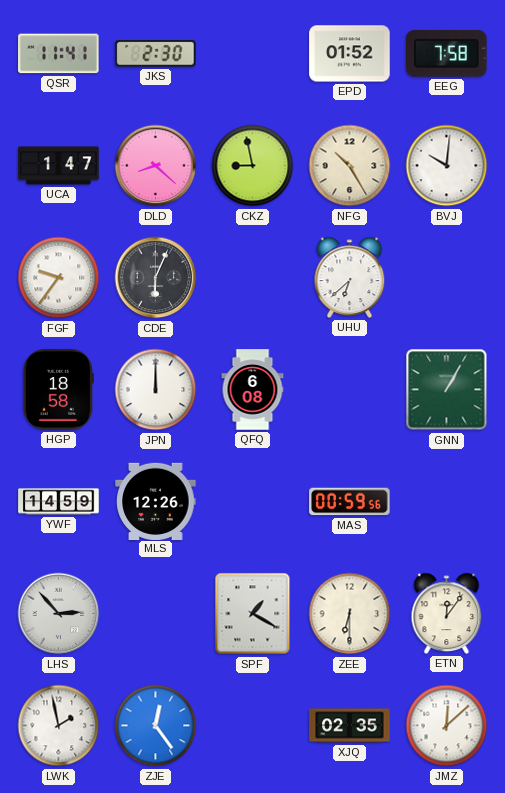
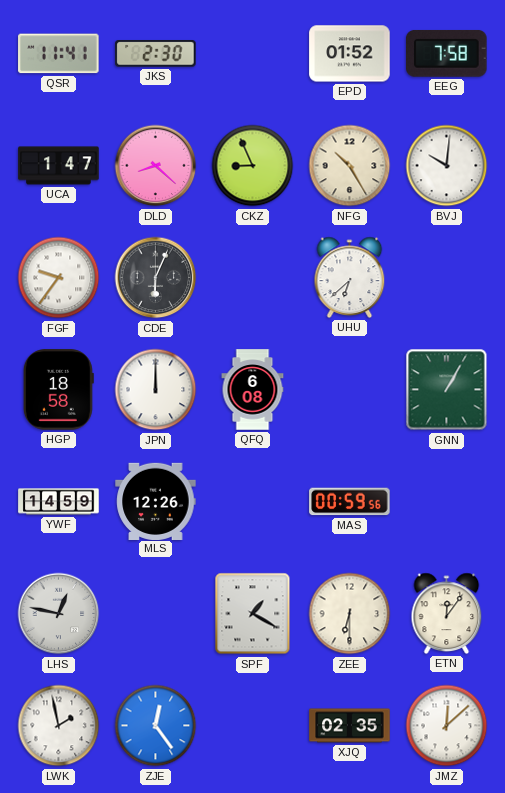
CKZ: 8:58 -> 8:56
LHS: 2:53 -> 12:47
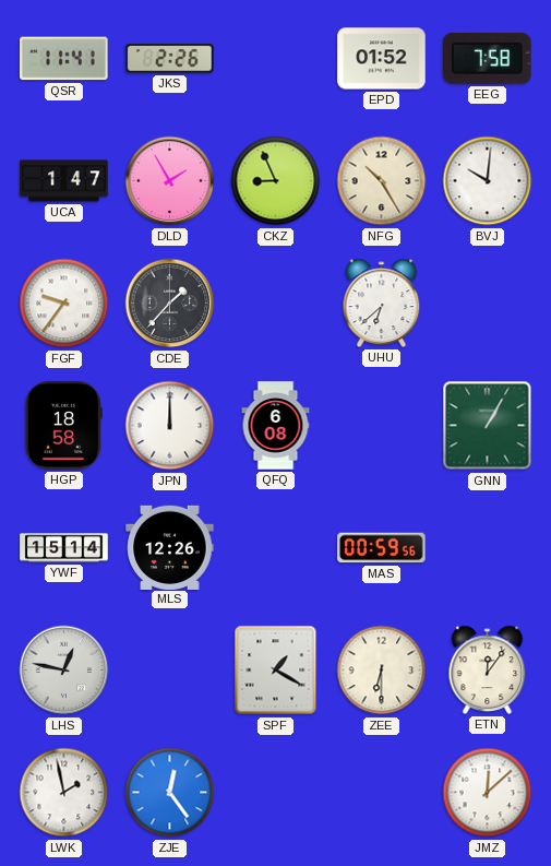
JKS: 2:30 -> 2:26
DLD: 8:22 -> 1:55
CDE: 6:04 -> 1:37
YWF: 14:59 -> 15:14
XJQ: 02:35 -> none
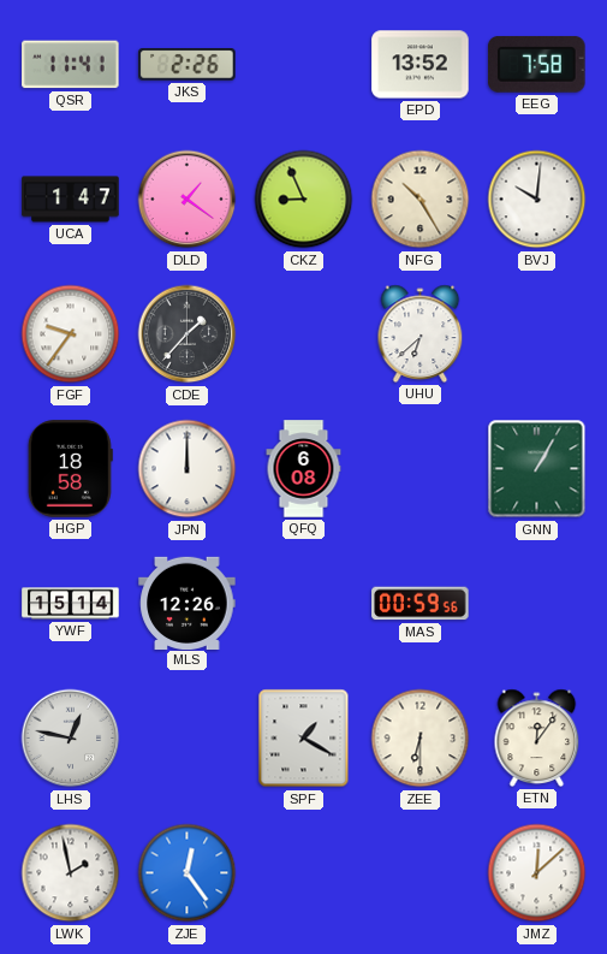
EPD: 01:52 -> 13:52
DLD: 1:55 -> 1:21
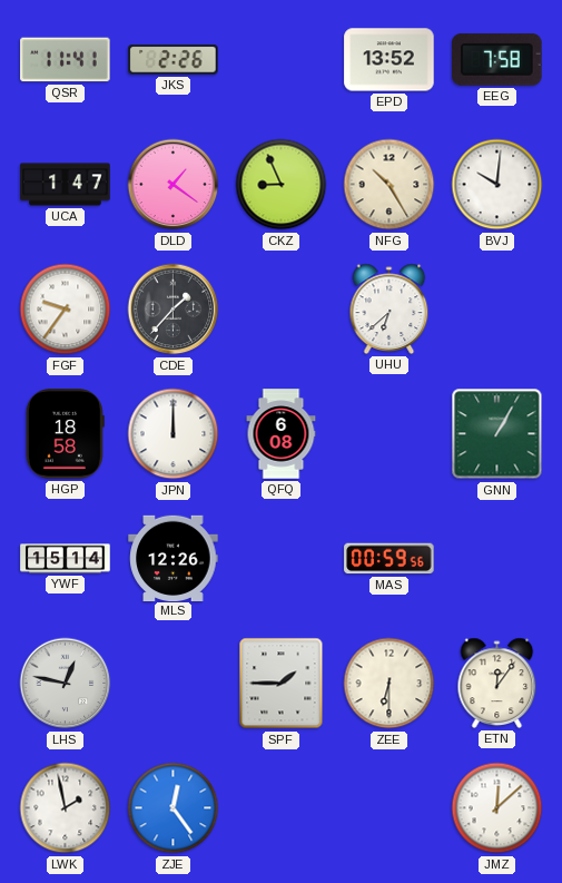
SPF: 1:20 -> 1:45
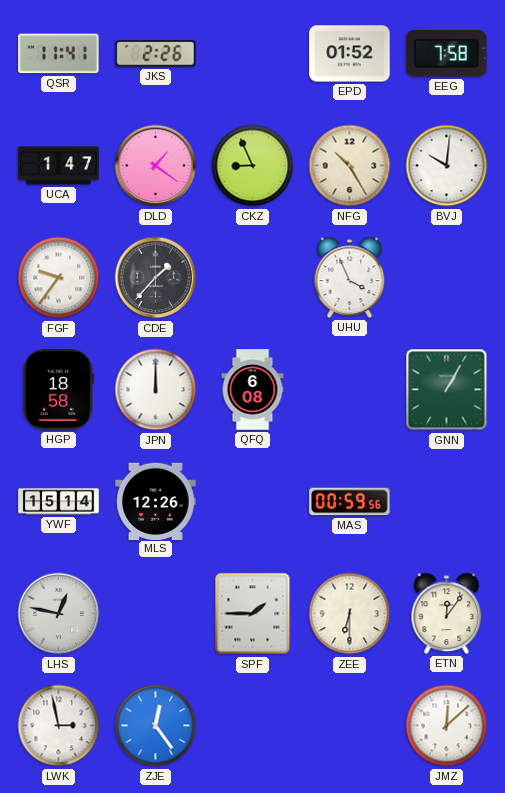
EPD: 13:52 -> 01:52
UHU: 6:38 -> 3:56
LWK: 1:58 -> 2:58
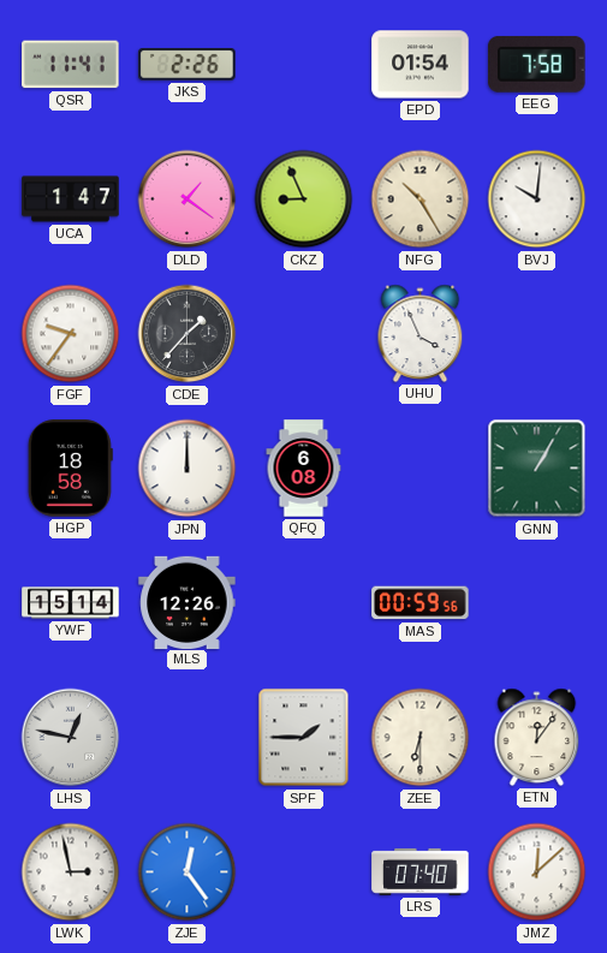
EPD: 01:52 -> 01:54
LRS: none -> 07:40
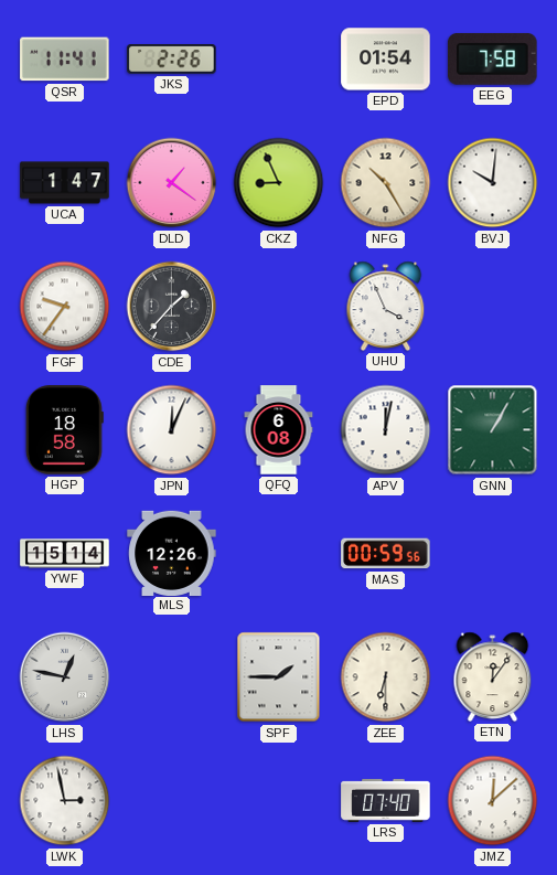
JPN: 12:00 -> 12:04
APV: none -> 12:02
ZJE: 12:24 -> none
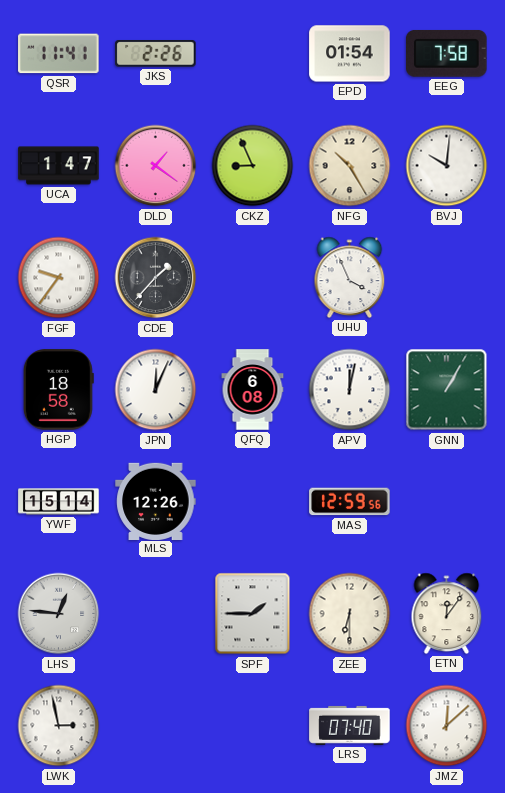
MAS: 00:59 -> 12:59
LHS: 12:47 -> 12:46
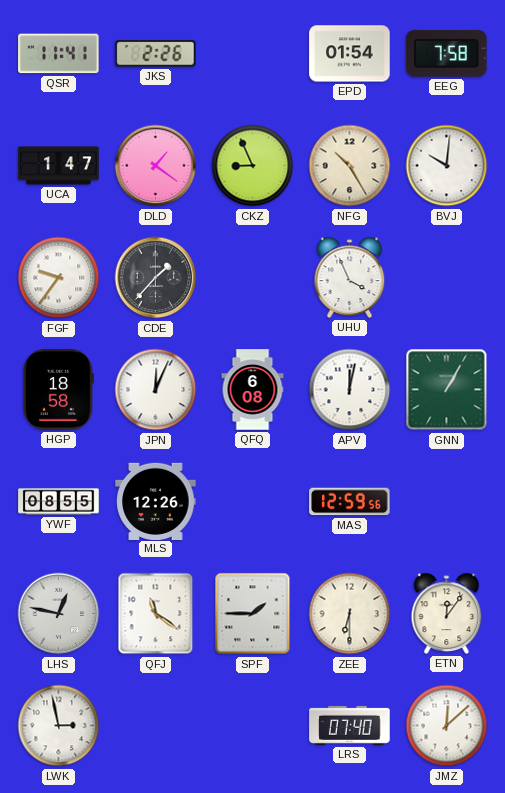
YWF: 15:14 -> 08:55
LHS: 12:46 -> 12:47
QFJ: none -> 11:21
